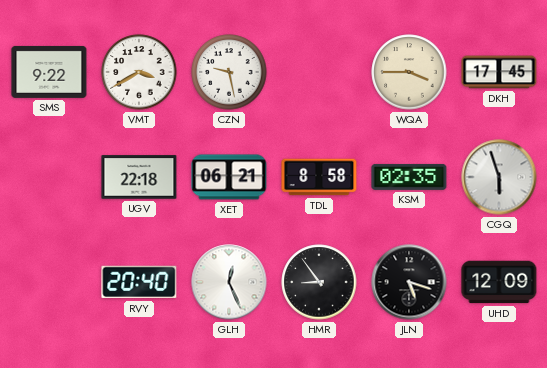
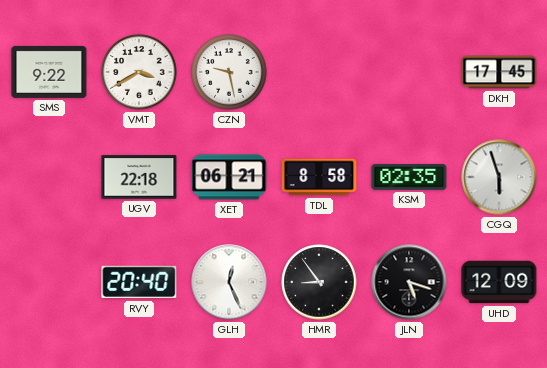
WQA: 3:45 -> none
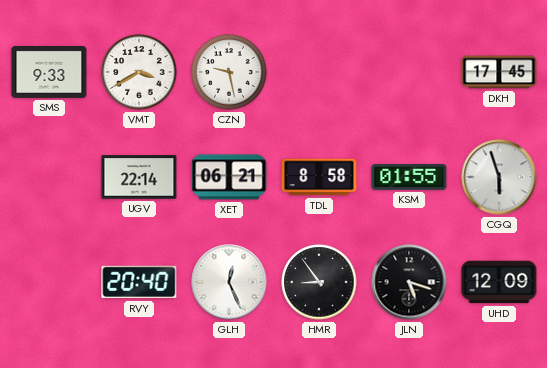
SMS: 9:22 -> 9:33
UGV: 22:18 -> 22:14
KSM: 02:35 -> 01:55
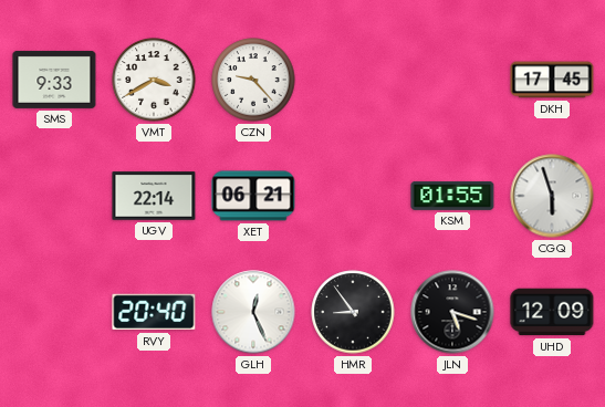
CZN: 9:28 -> 9:23
TDL: 8:58 -> none
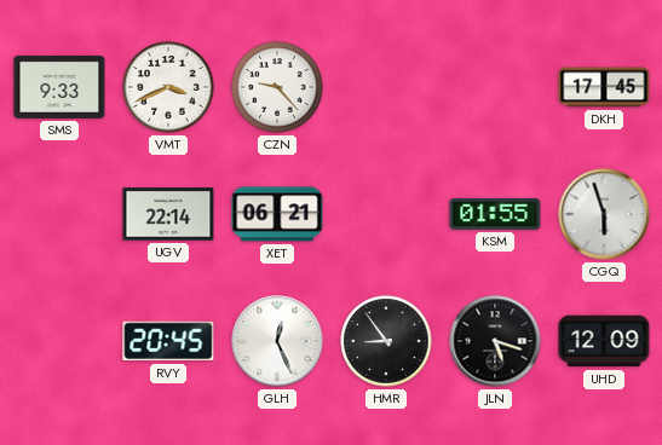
VMT: 3:40 -> 3:41
RVY: 20:40 -> 20:45
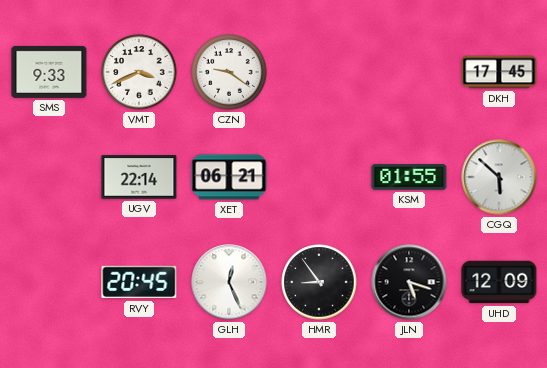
CZN: 9:23 -> 9:21
CGQ: 5:57 -> 5:52
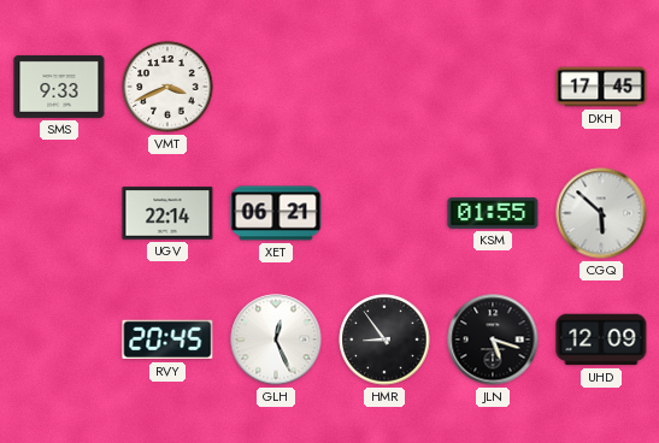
CZN: 9:21 -> none
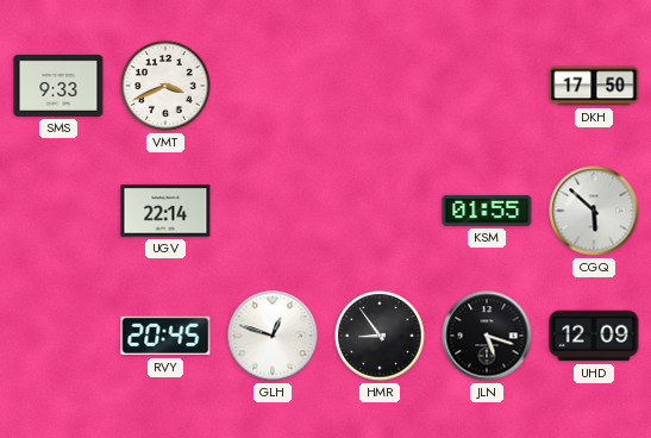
DKH: 17:45 -> 17:50
XET: 06:21 -> none
GLH: 12:26 -> 12:48
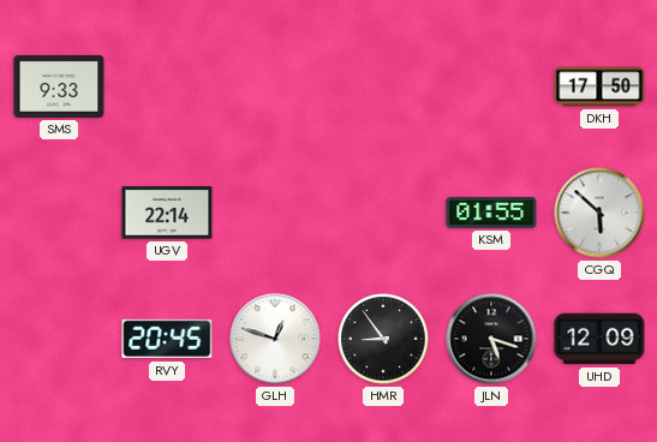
VMT: 3:41 -> none
